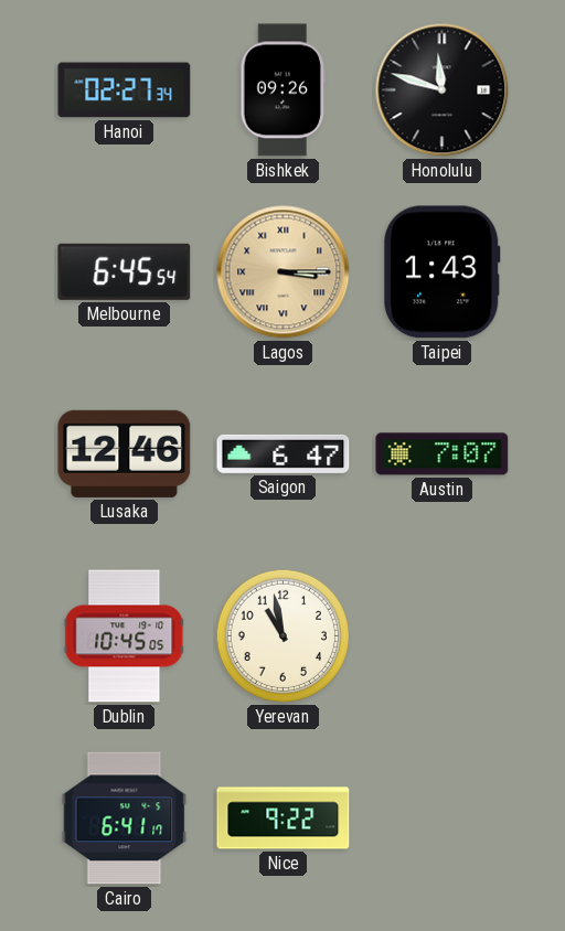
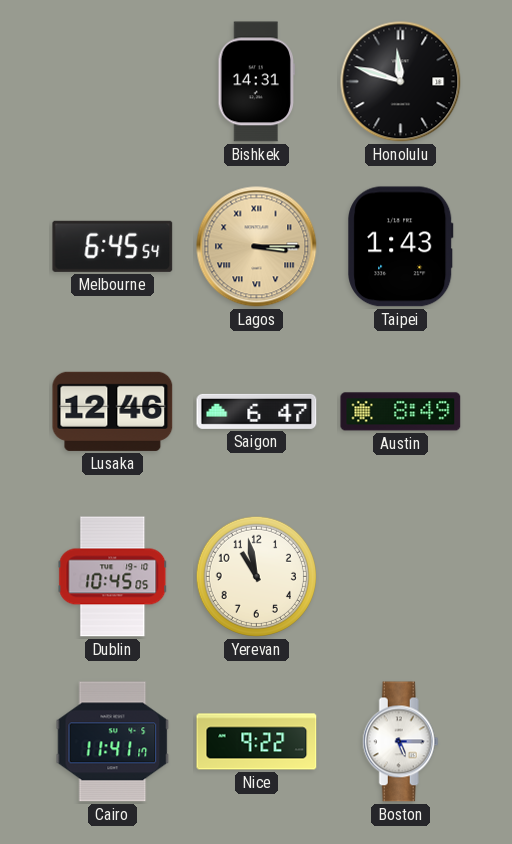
Hanoi: 02:27 -> none
Bishkek: 09:26 -> 14:31
Austin: 7:07 -> 8:49
Cairo: 6:41 -> 11:41
Boston: none -> 5:15
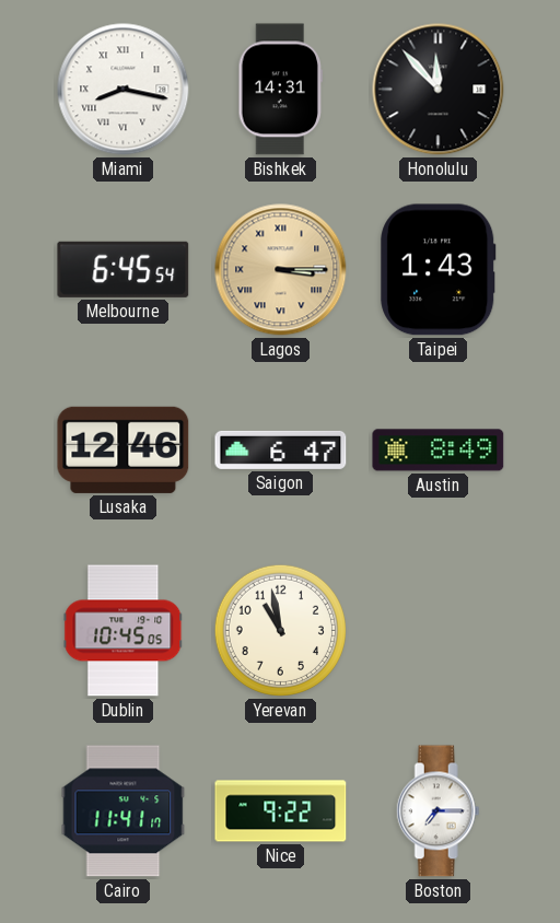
Miami: none -> 8:17
Honolulu: 11:48 -> 11:53
Boston: 5:15 -> 7:15
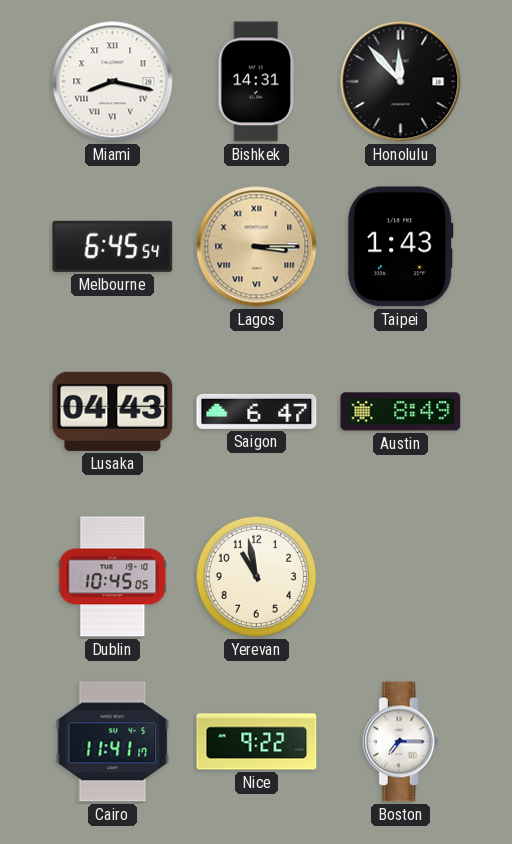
Lusaka: 12:46 -> 04:43
